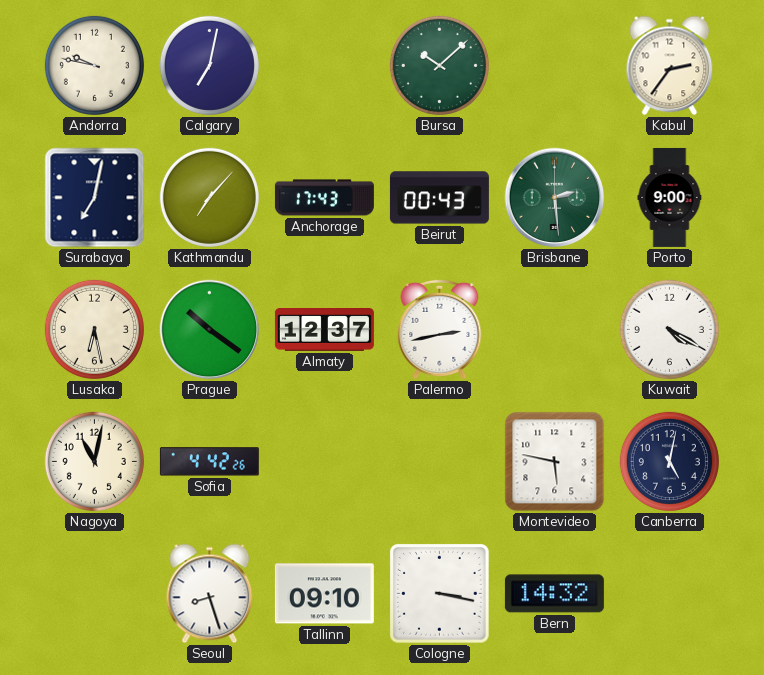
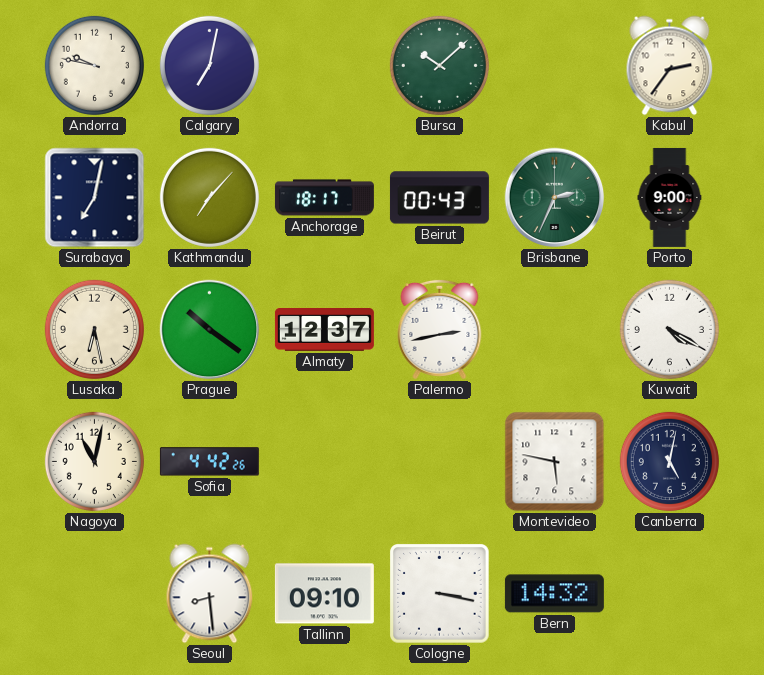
Anchorage: 17:43 -> 18:17
Brisbane: 2:29 -> 2:34
Seoul: 8:27 -> 8:29
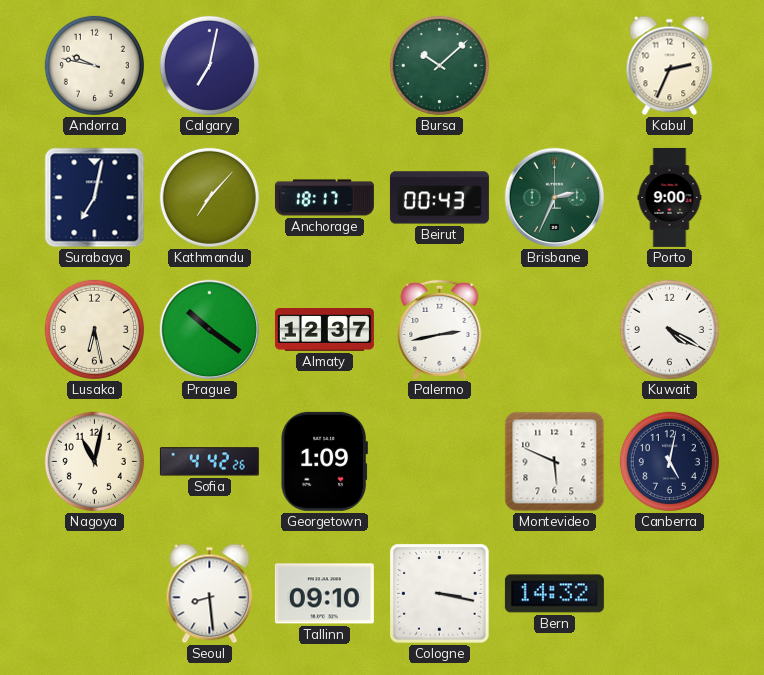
Kabul: 2:36 -> 2:34
Georgetown: none -> 1:09
Montevideo: 5:47 -> 5:49
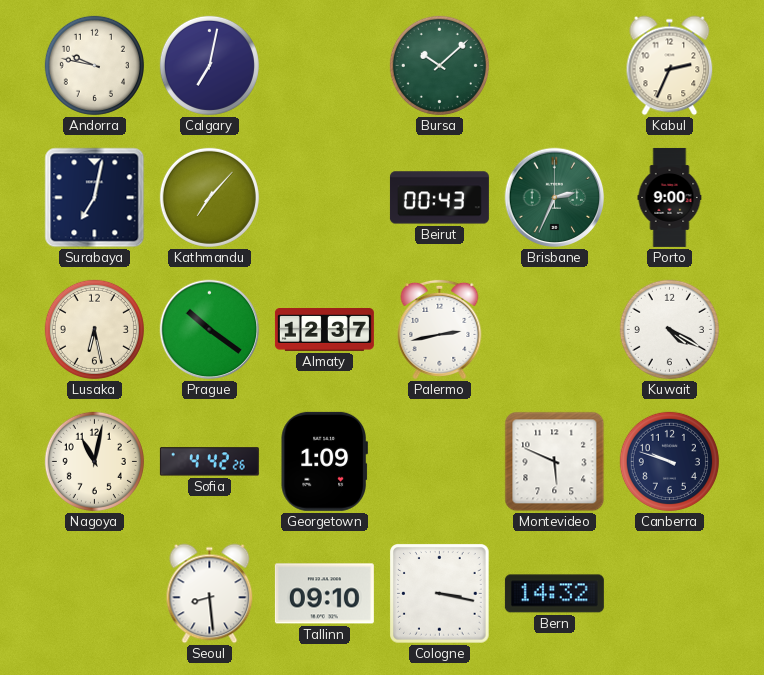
Anchorage: 18:17 -> none
Canberra: 5:02 -> 9:48
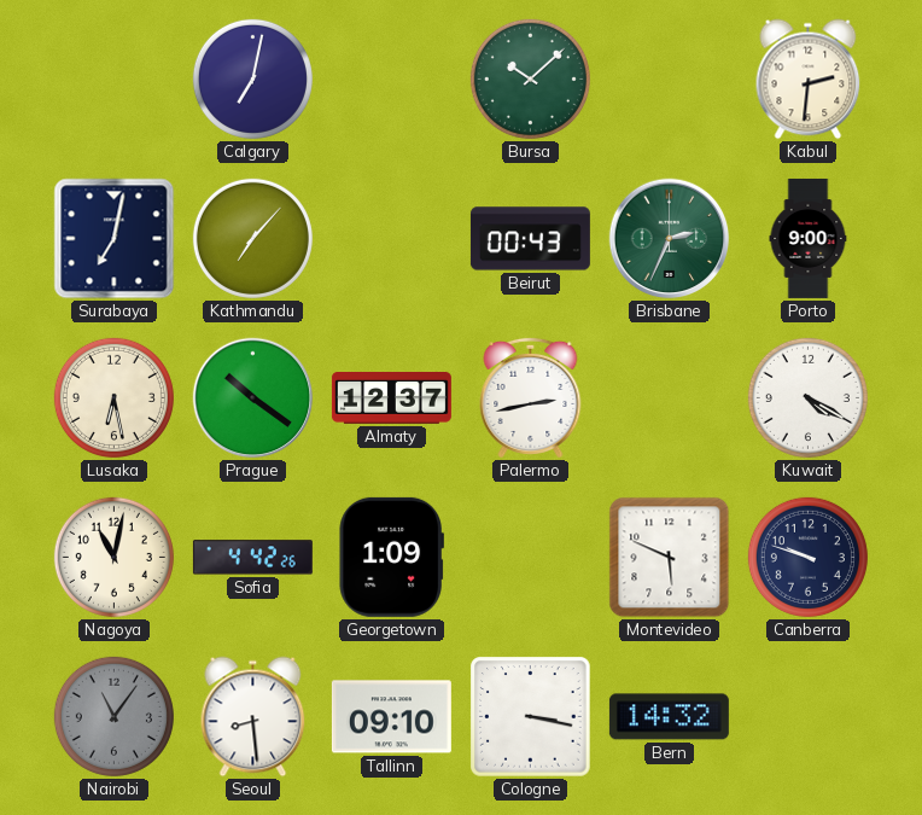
Andorra: 9:47 -> none
Kabul: 2:34 -> 2:31
Nairobi: none -> 11:06
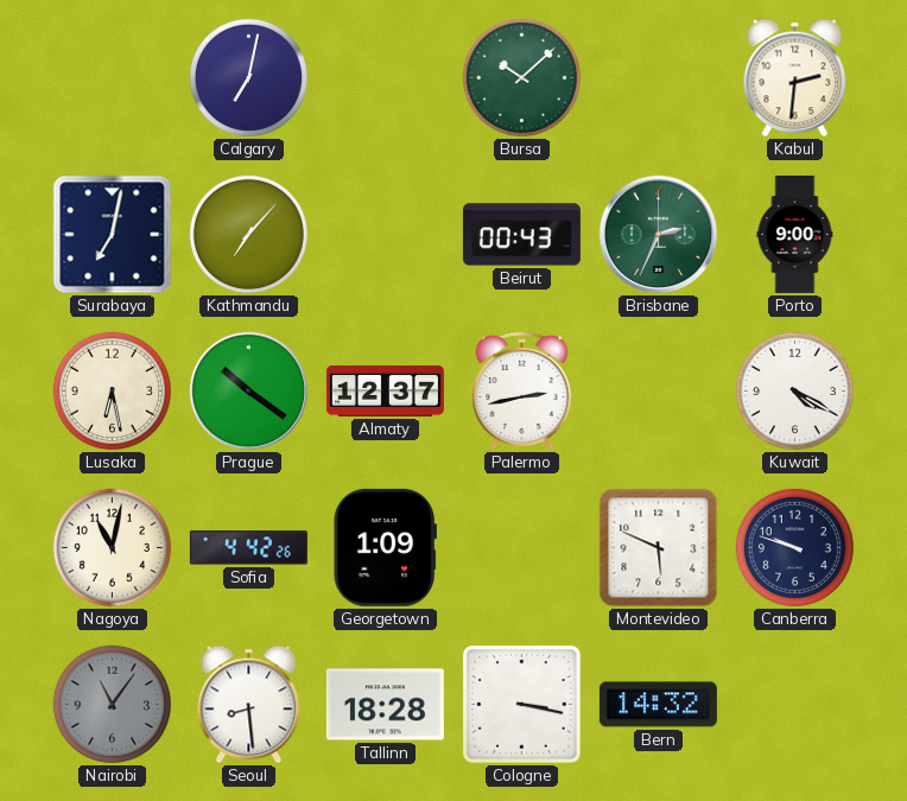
Tallinn: 09:10 -> 18:28
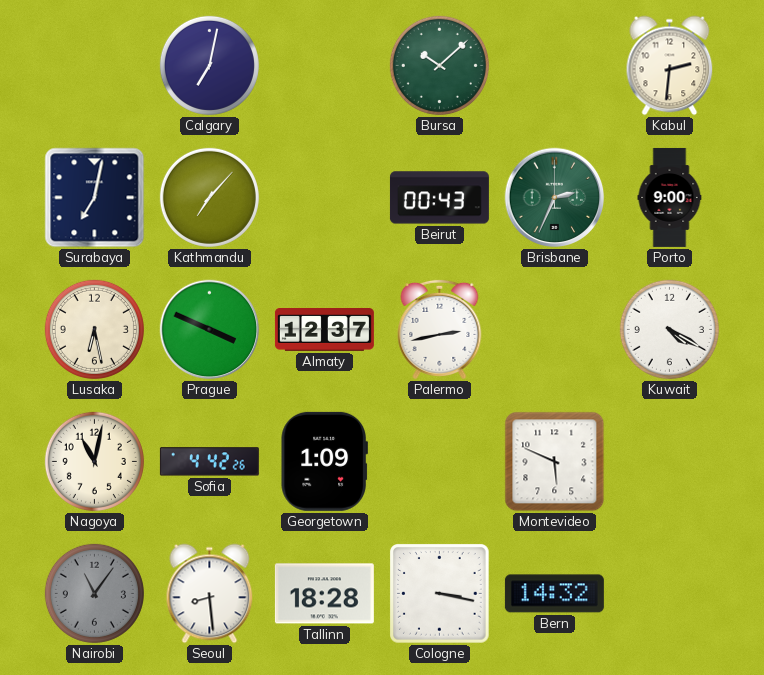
Prague: 10:21 -> 3:49
Canberra: 9:48 -> none
